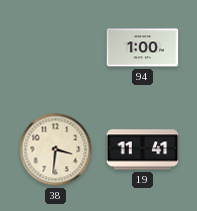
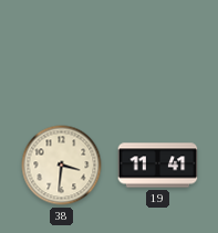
94: 1:00 -> none
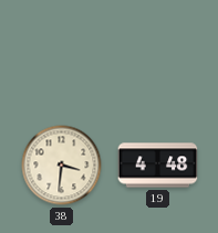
19: 11:41 -> 4:48
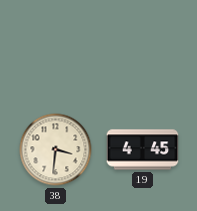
19: 4:48 -> 4:45
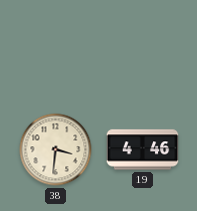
19: 4:45 -> 4:46
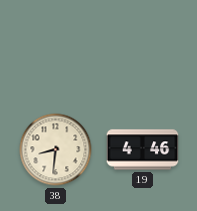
38: 3:31 -> 8:31
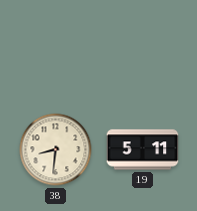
19: 4:46 -> 5:11
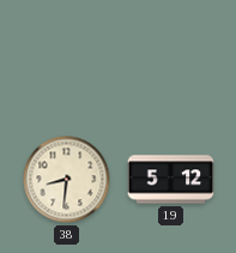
19: 5:11 -> 5:12
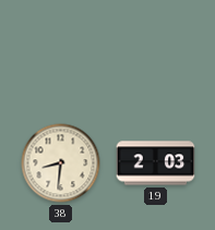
19: 5:12 -> 2:03
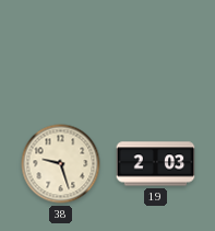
38: 8:31 -> 9:27
